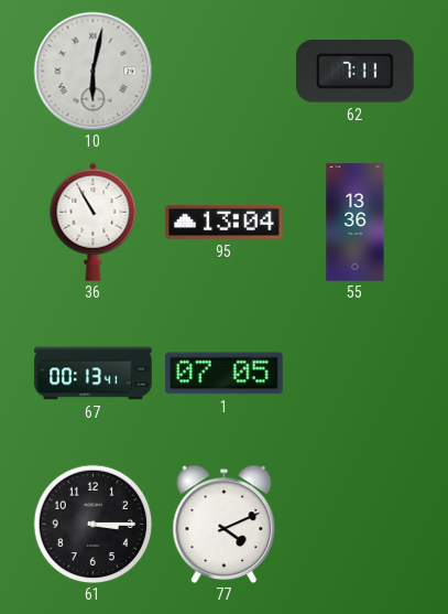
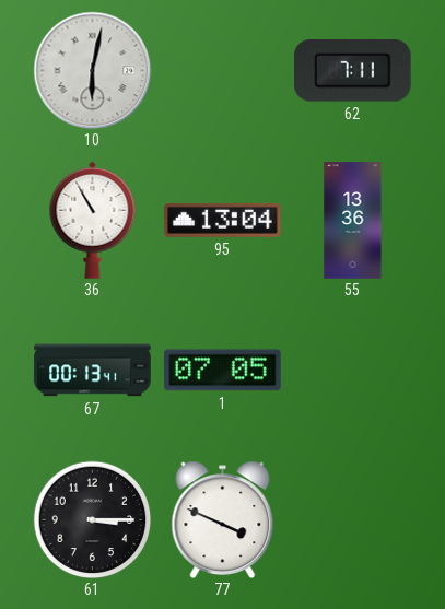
77: 4:11 -> 3:49
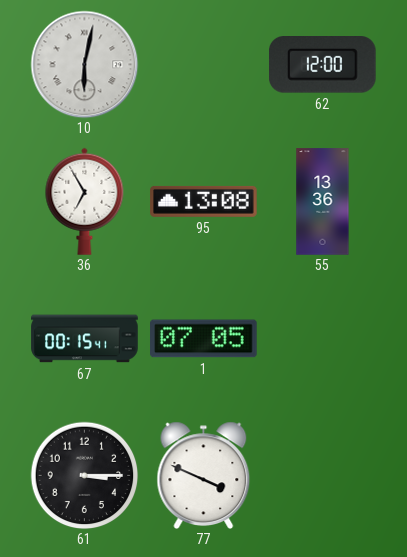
62: 7:11 -> 12:00
36: 10:55 -> 6:55
95: 13:04 -> 13:08
67: 00:13 -> 00:15
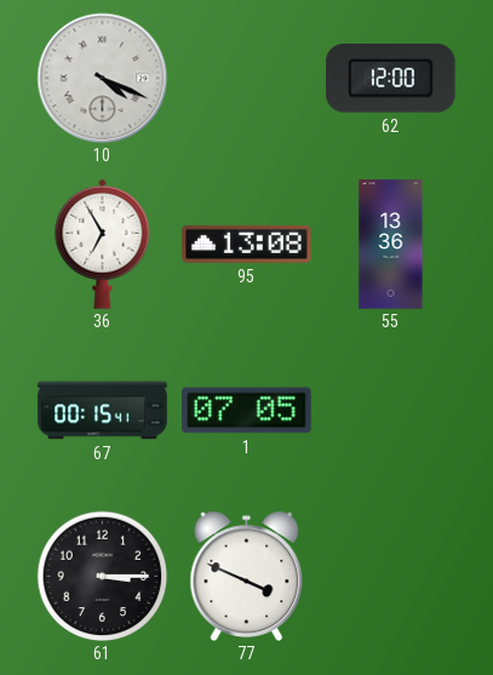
10: 6:02 -> 4:19
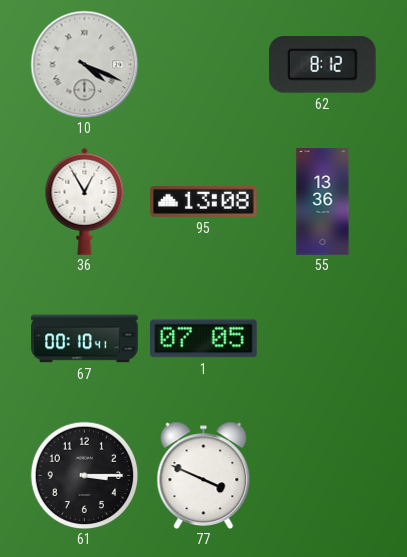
62: 12:00 -> 8:12
36: 6:55 -> 12:55
67: 00:15 -> 00:10
